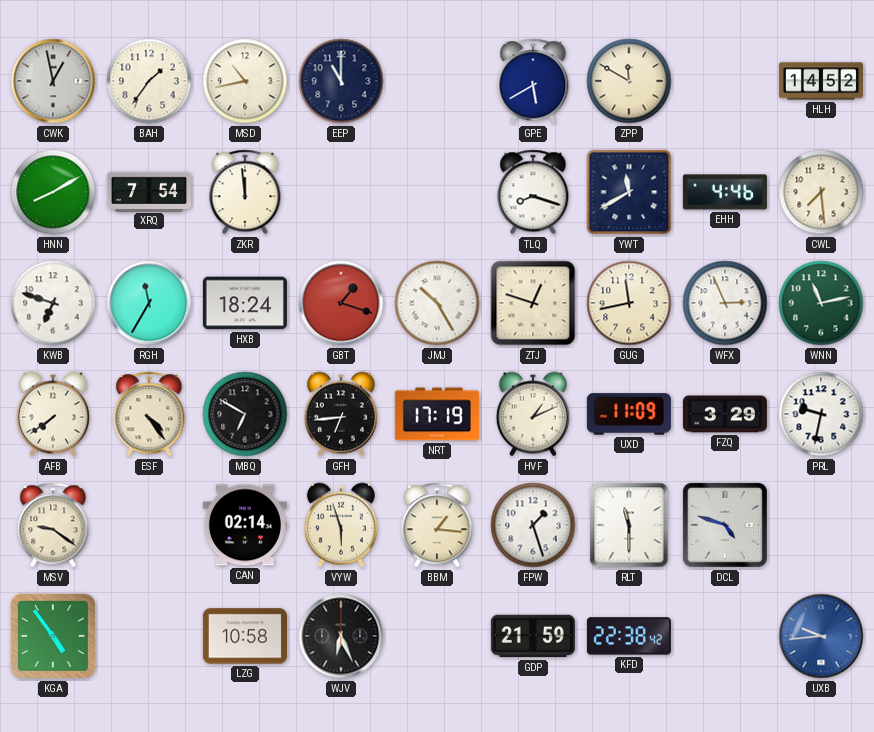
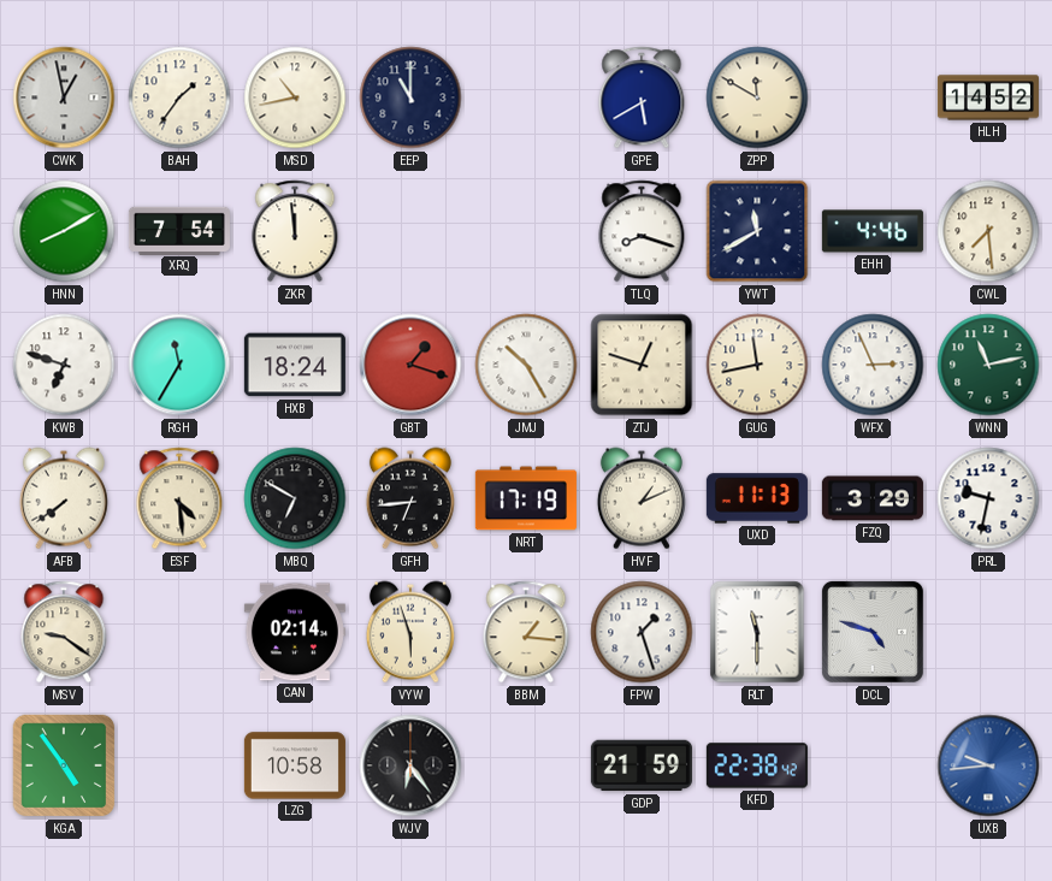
ESF: 4:24 -> 4:29
UXD: 11:09 -> 11:13
WJV: 6:26 -> 6:24
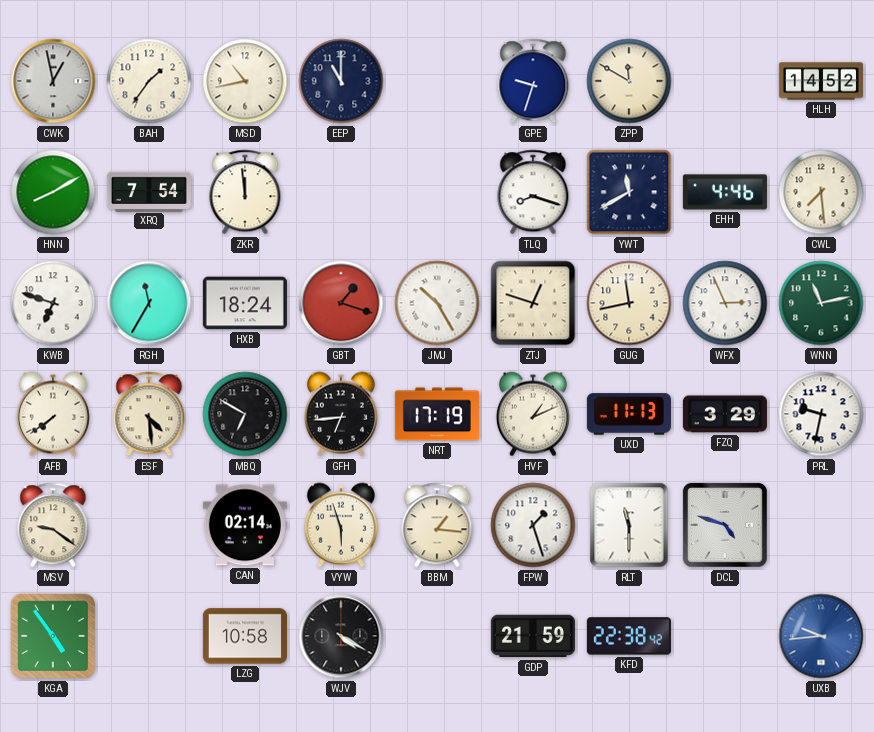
GPE: 5:40 -> 9:33
WJV: 6:24 -> 4:20
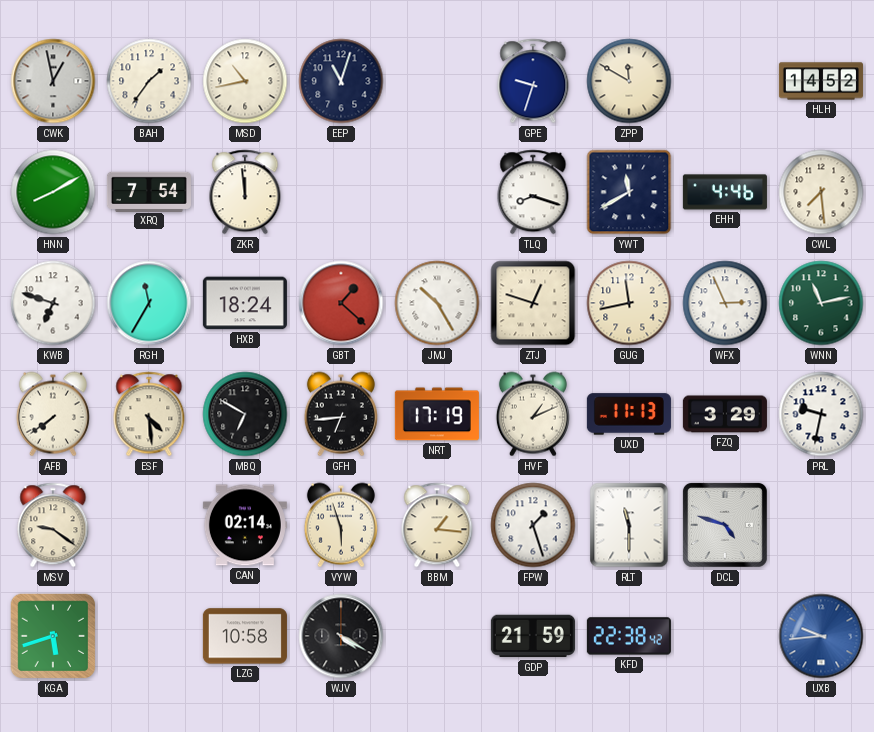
EEP: 11:00 -> 11:03
GBT: 1:18 -> 1:22
KGA: 4:54 -> 5:42
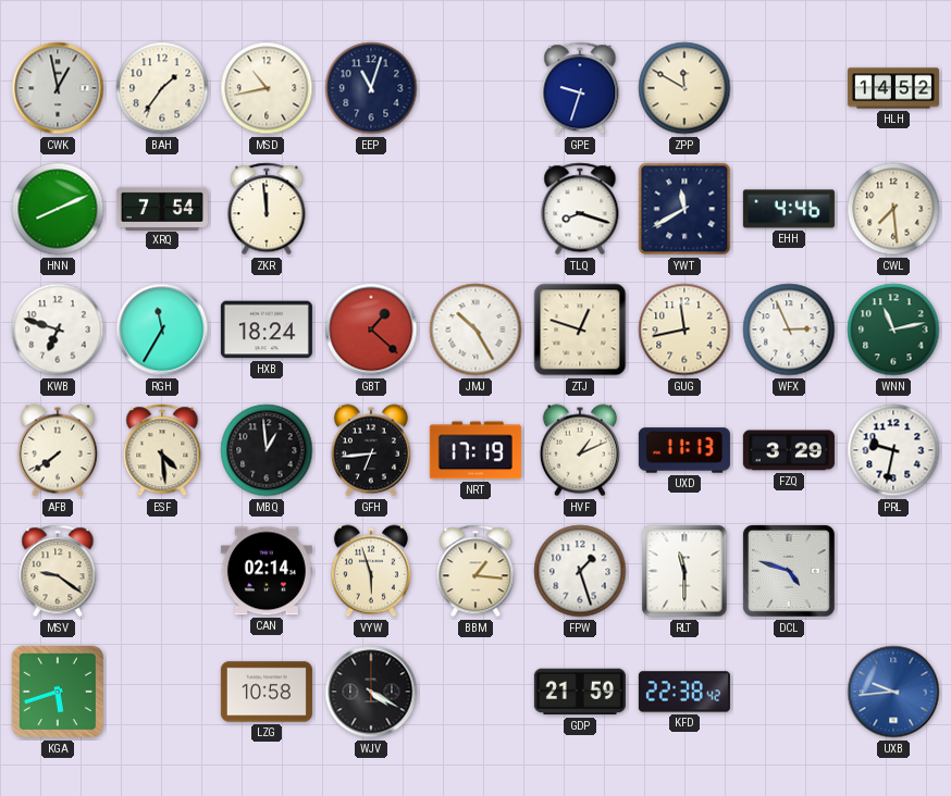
HNN: 8:10 -> 8:11
MBQ: 6:50 -> 12:59
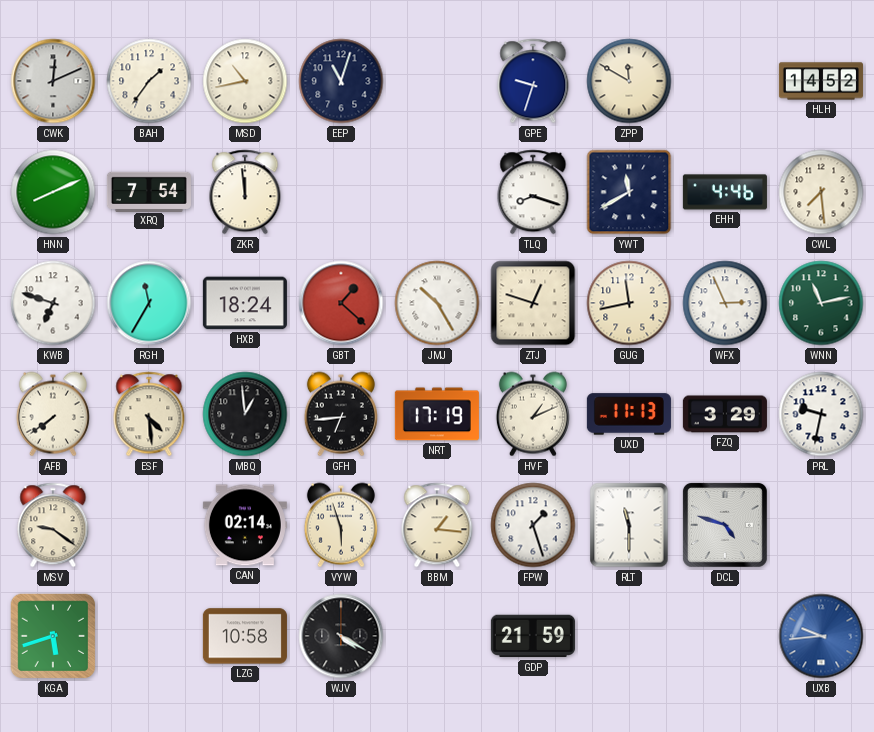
CWK: 12:58 -> 12:11
KFD: 22:38 -> none
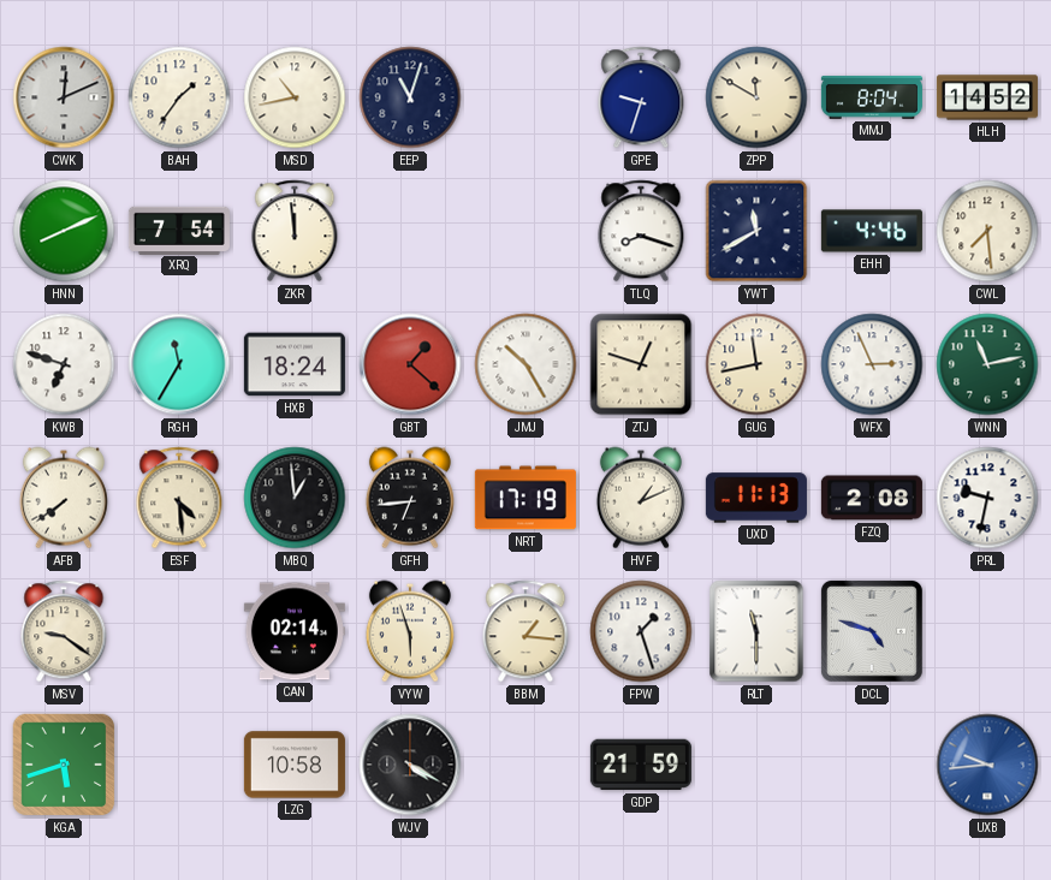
MMJ: none -> 8:04
FZQ: 3:29 -> 2:08
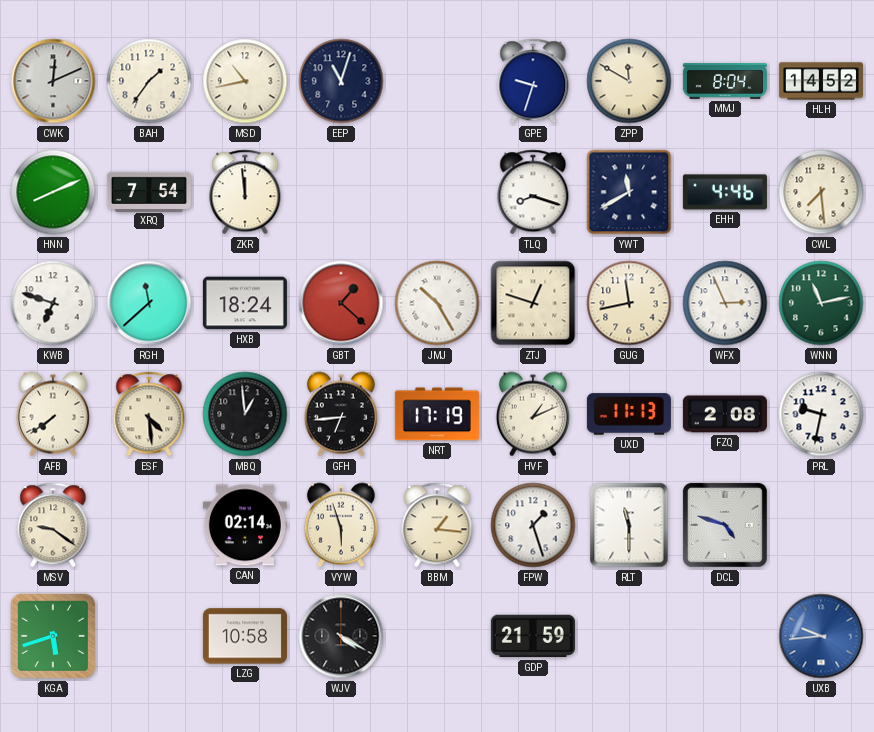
RGH: 11:35 -> 11:38
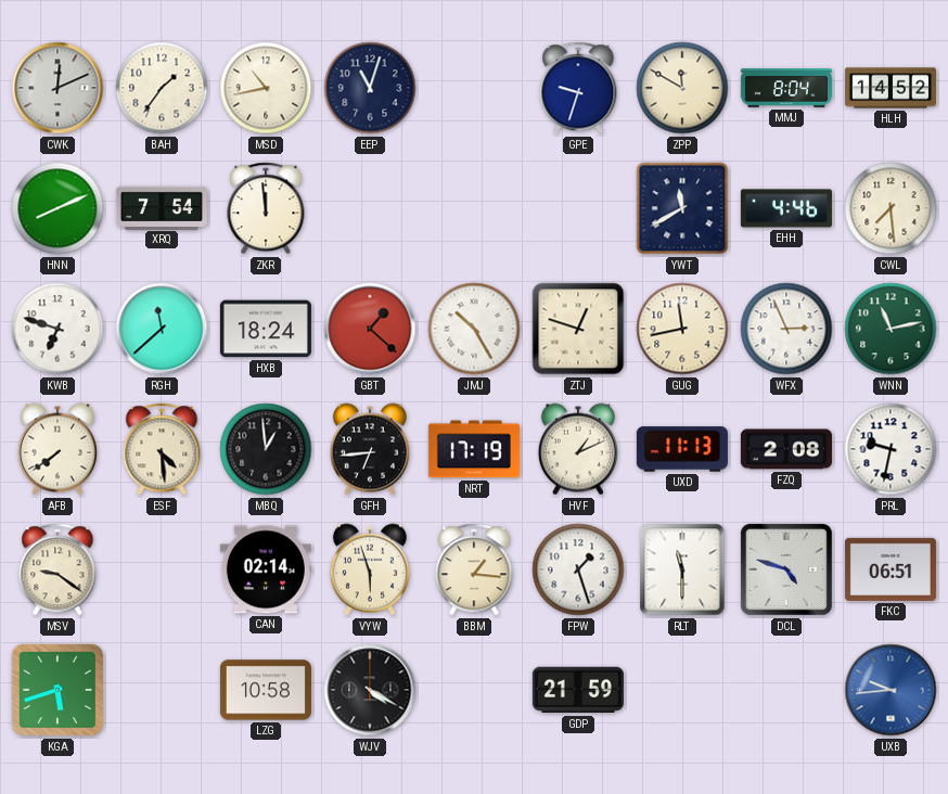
TLQ: 8:18 -> none
FKC: none -> 06:51
